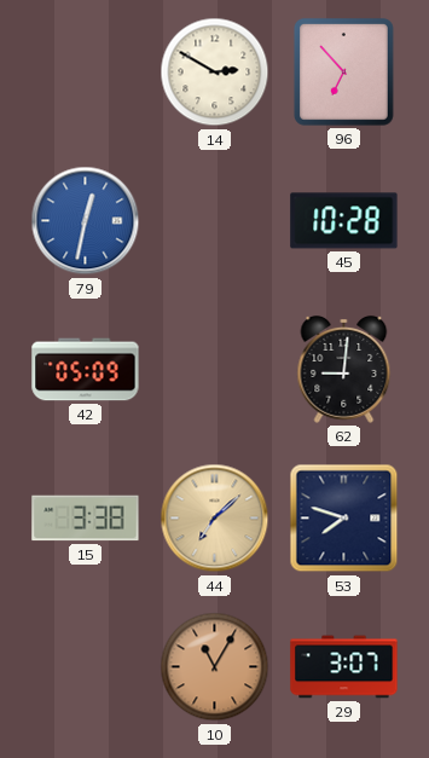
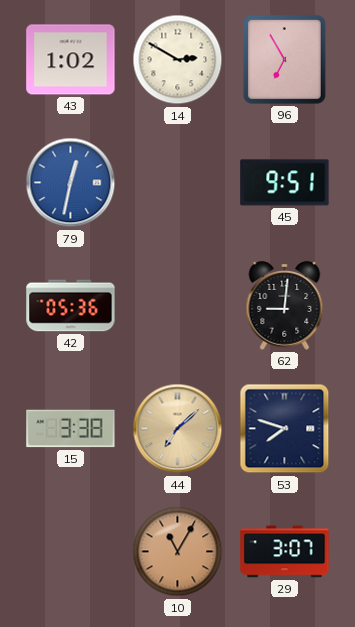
43: none -> 1:02
96: 6:53 -> 6:55
45: 10:28 -> 9:51
42: 05:09 -> 05:36
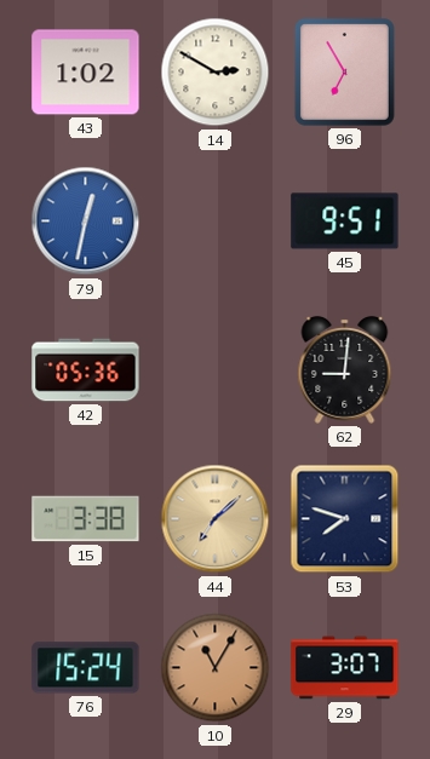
76: none -> 15:24
